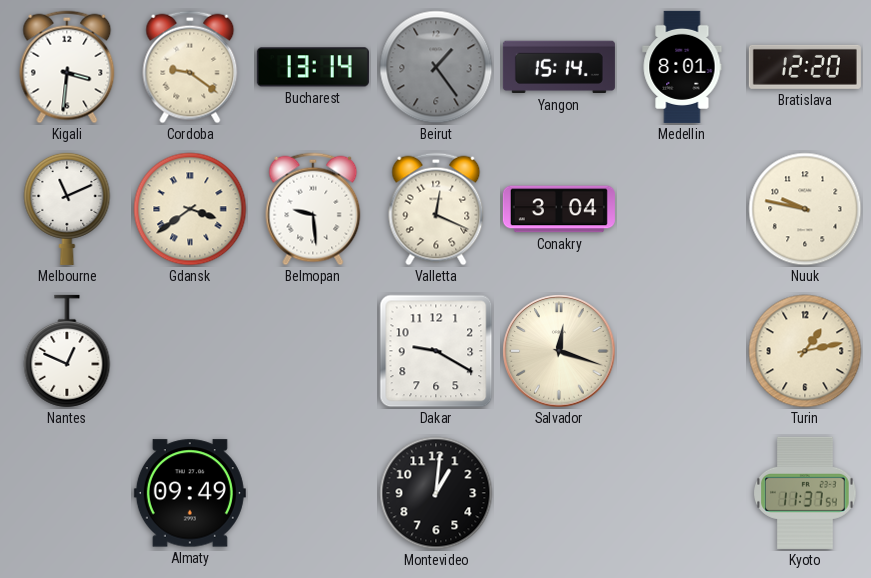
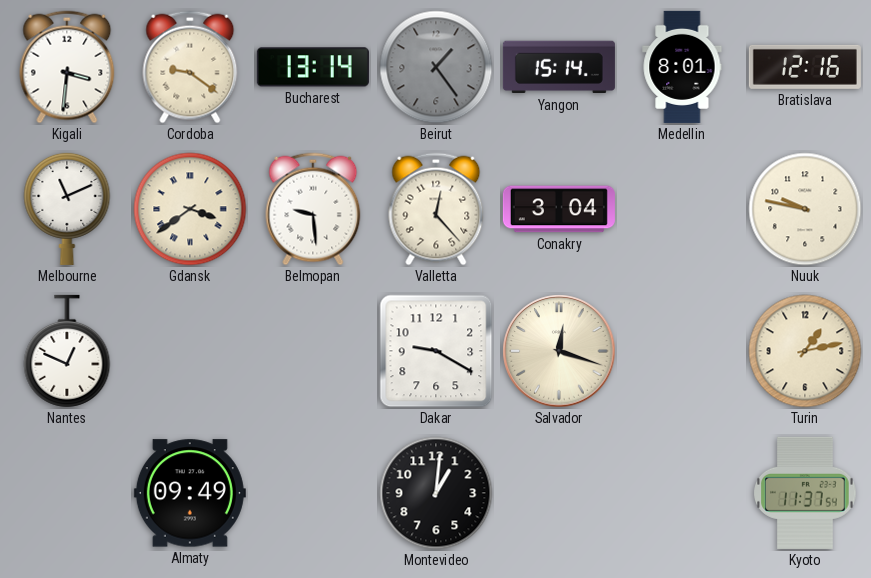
Bratislava: 12:20 -> 12:16
Valletta: 12:19 -> 12:23
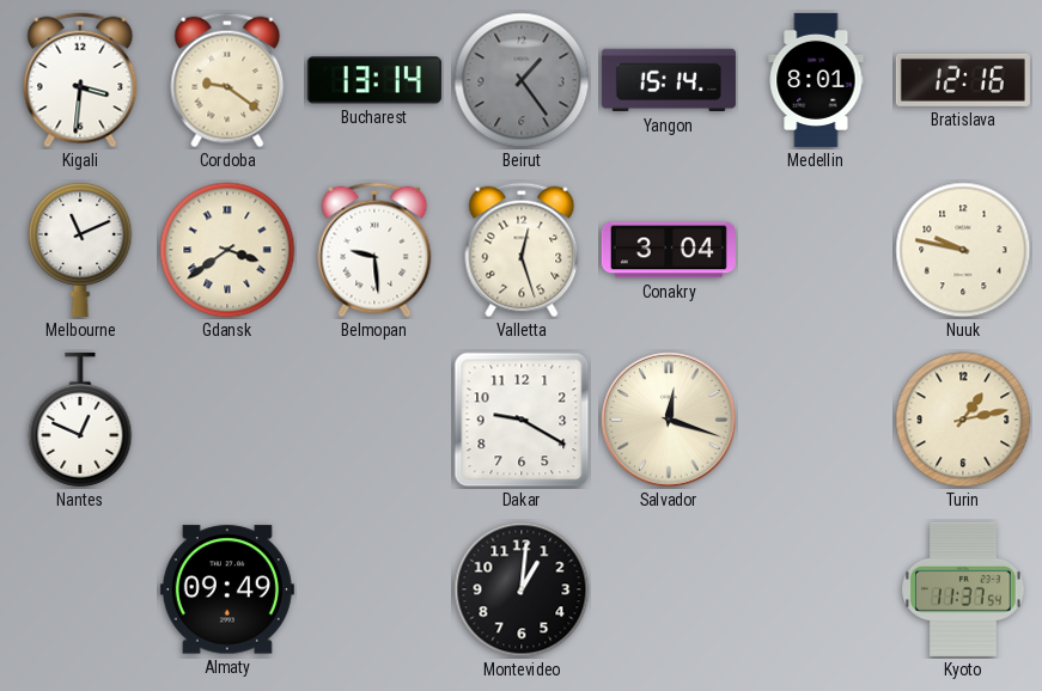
Valletta: 12:23 -> 12:27
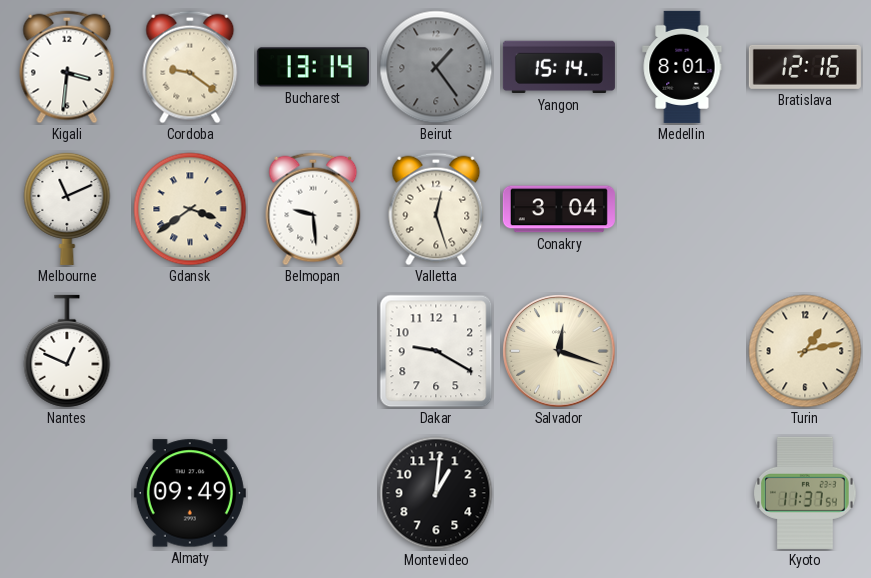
Nuuk: 9:47 -> none
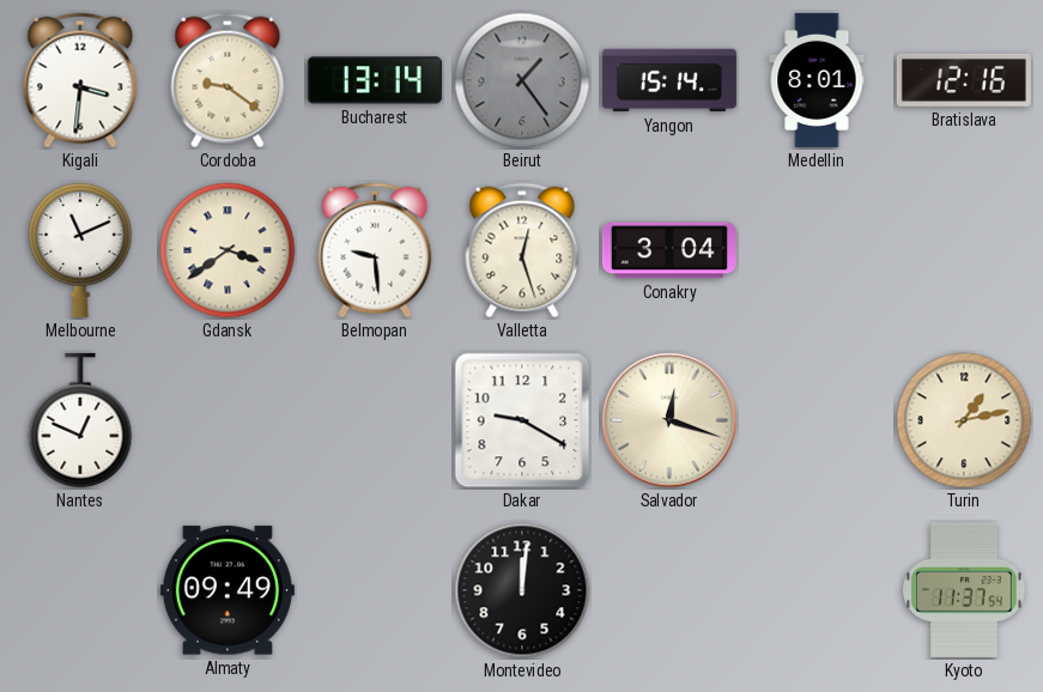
Montevideo: 1:01 -> 12:01
